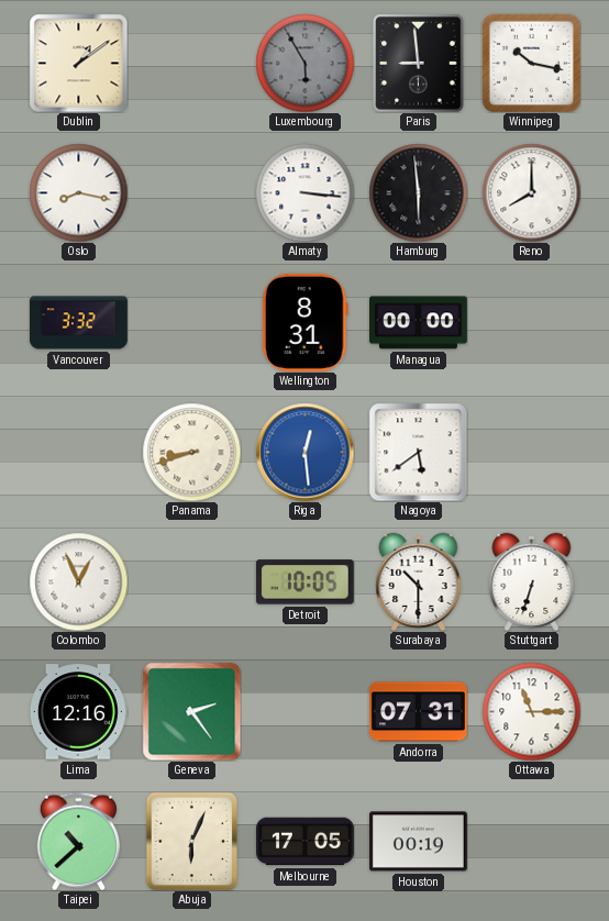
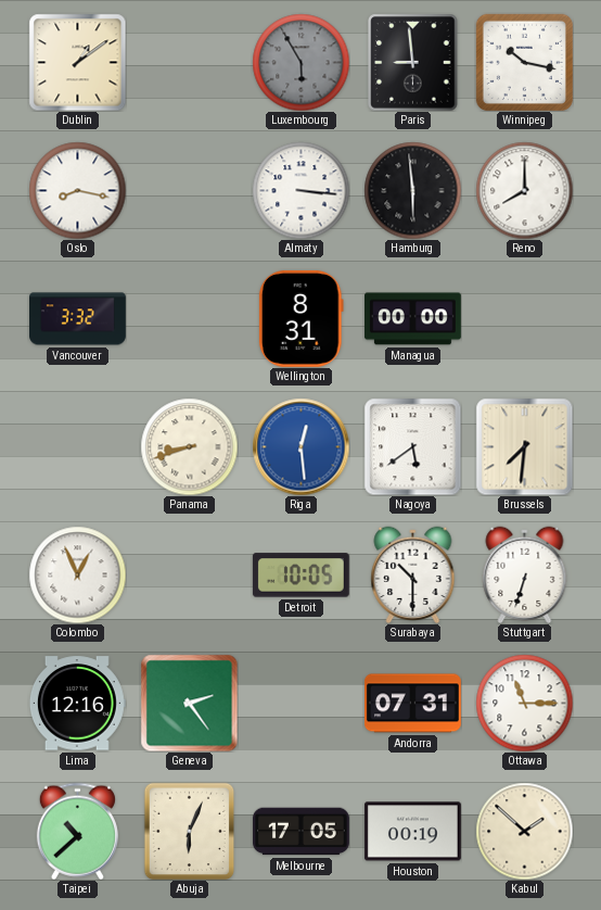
Brussels: none -> 7:31
Kabul: none -> 1:52
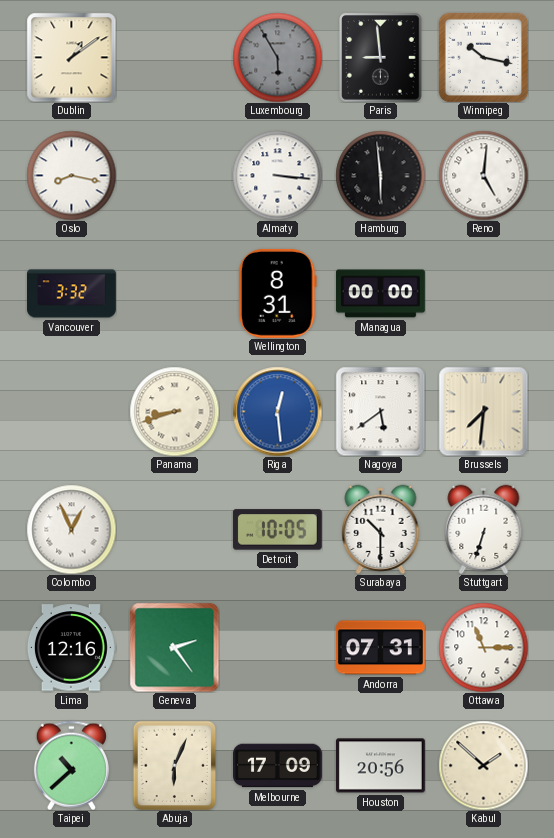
Reno: 8:00 -> 5:01
Melbourne: 17:05 -> 17:09
Houston: 00:19 -> 20:56
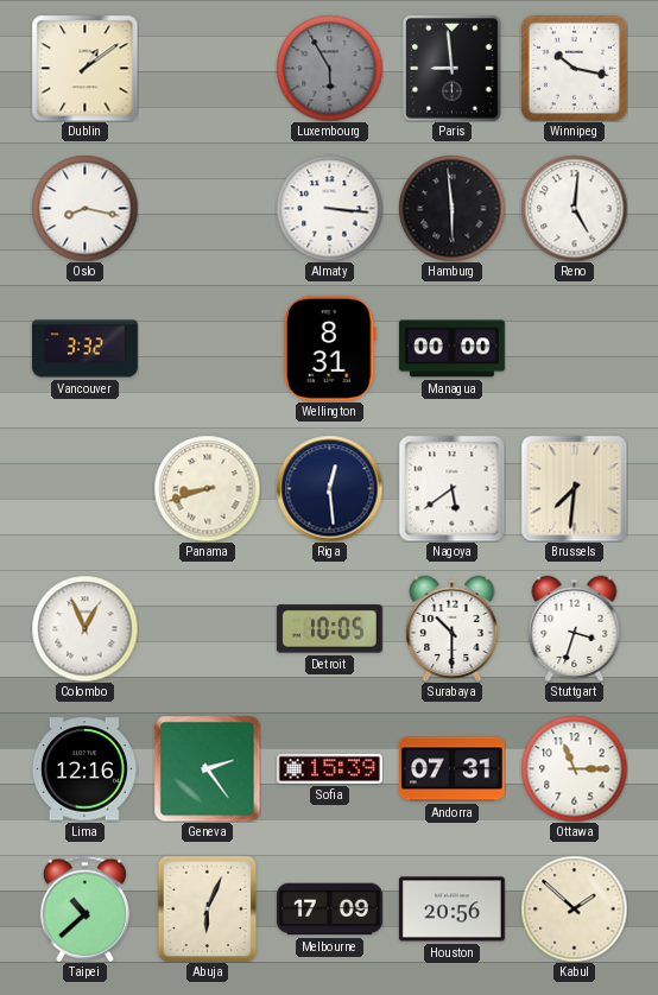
Riga dial: blue -> navy
Stuttgart: 6:33 -> 3:33
Sofia: none -> 15:39
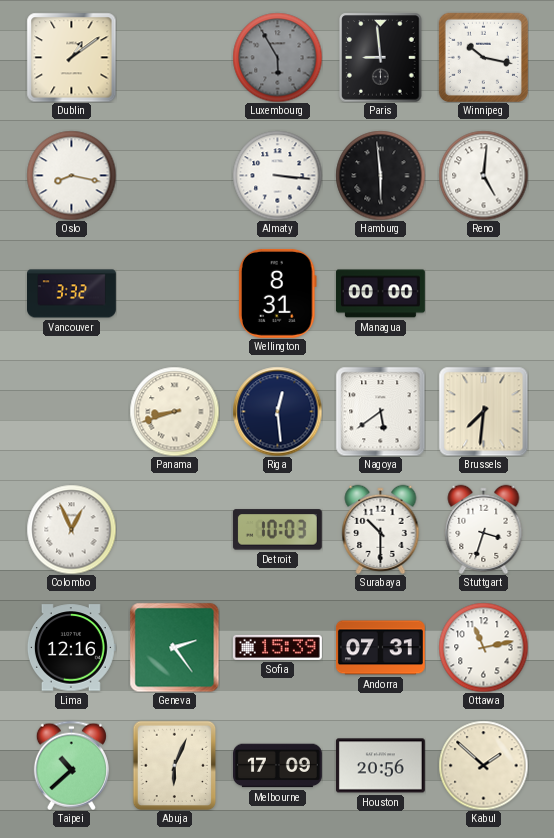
Detroit: 10:05 -> 10:03
Ottawa: 11:15 -> 11:13
